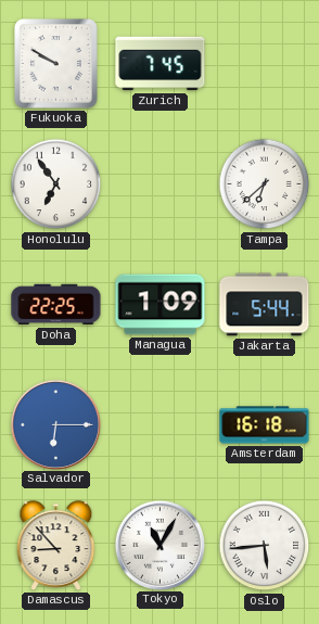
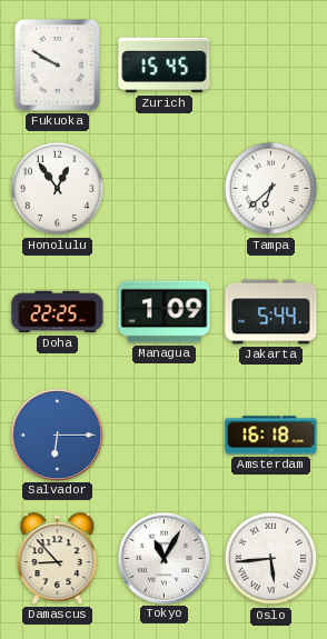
Zurich: 7:45 -> 15:45
Honolulu: 6:54 -> 12:54
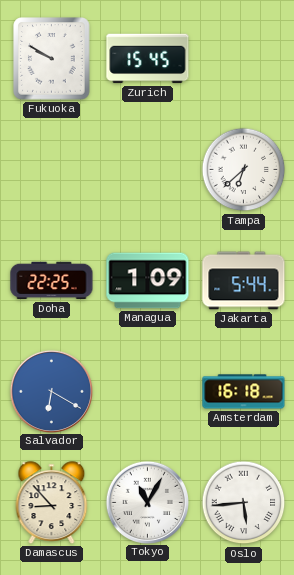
Honolulu: 12:54 -> none
Salvador: 6:15 -> 6:20
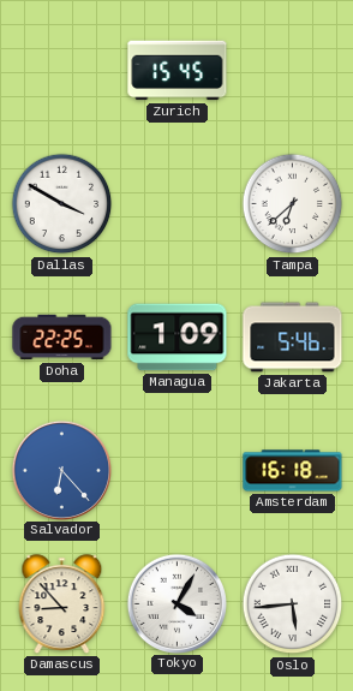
Fukuoka: 9:50 -> none
Dallas: none -> 3:50
Jakarta: 5:44 -> 5:46
Salvador: 6:20 -> 6:23
Tokyo: 11:05 -> 4:05
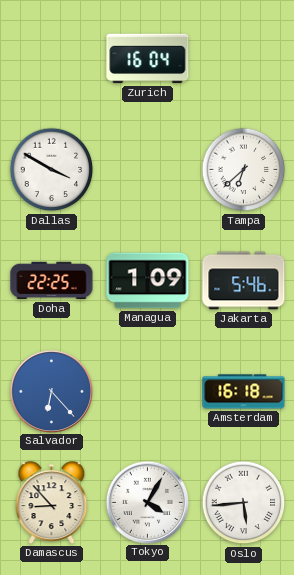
Zurich: 15:45 -> 16:04
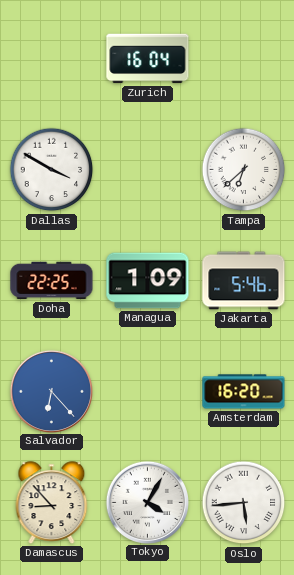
Amsterdam: 16:18 -> 16:20
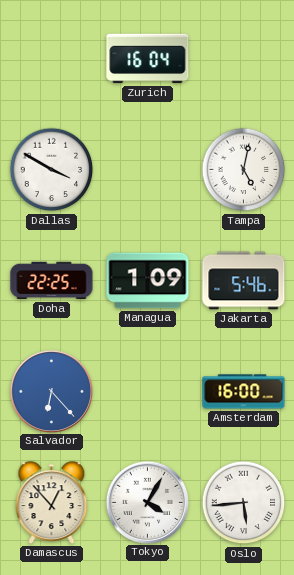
Tampa: 6:38 -> 5:02
Amsterdam: 16:20 -> 16:00
Damascus: 8:53 -> 12:53
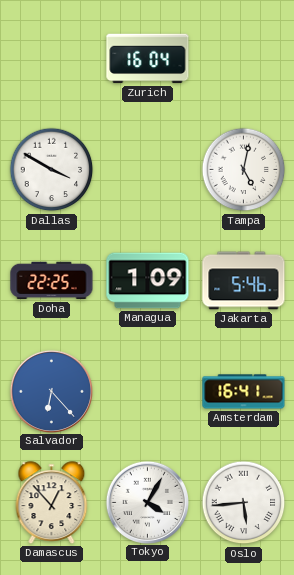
Amsterdam: 16:00 -> 16:41
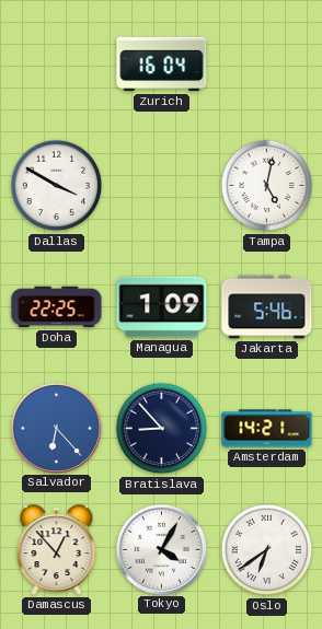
Bratislava: none -> 8:53
Amsterdam: 16:41 -> 14:21
Oslo: 5:44 -> 6:39
